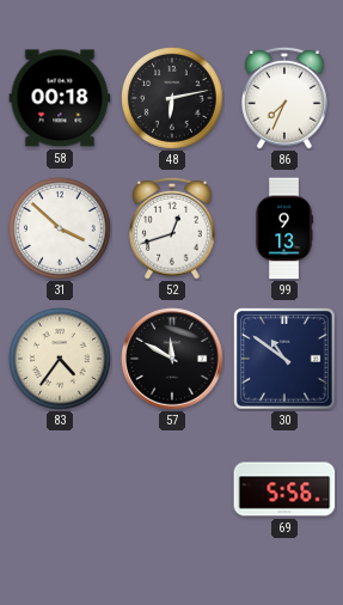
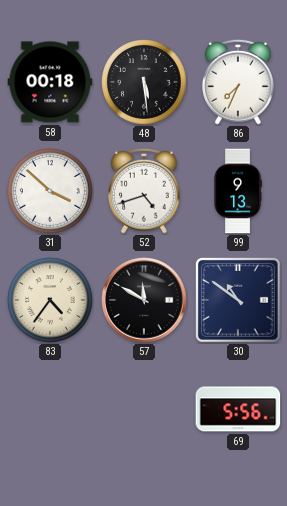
48: 6:13 -> 5:29
52: 12:42 -> 4:42
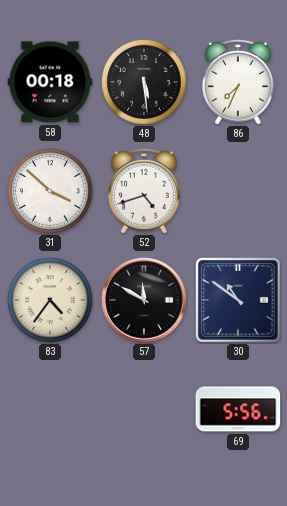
99: 9:13 -> none
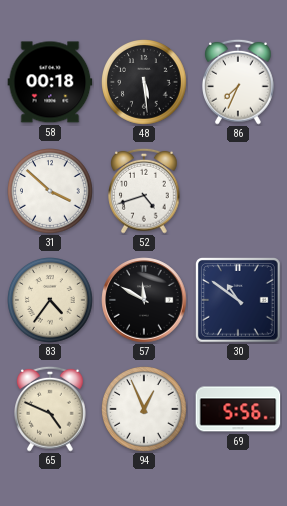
65: none -> 4:49
94: none -> 12:56
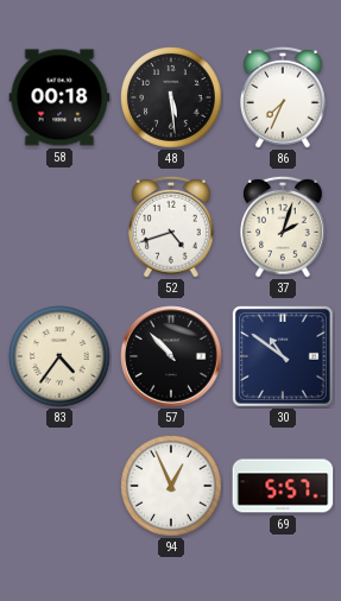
31: 3:52 -> none
37: none -> 2:03
57: 11:50 -> 10:53
65: 4:49 -> none
69: 5:56 -> 5:57
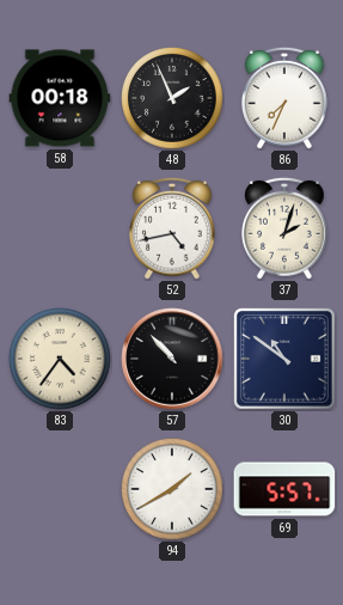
48: 5:29 -> 1:56
52: 4:42 -> 4:43
94: 12:56 -> 1:40
